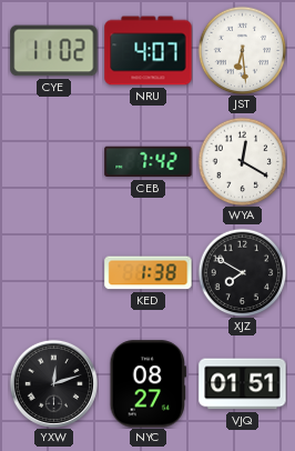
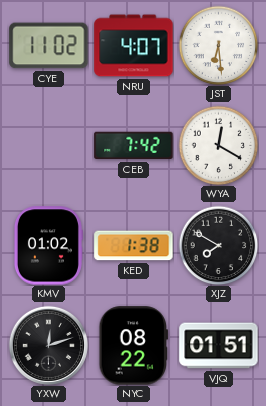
KMV: none -> 01:02
NYC: 08:27 -> 08:22
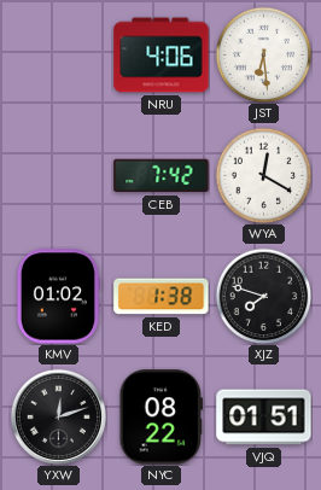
CYE: 11:02 -> none
NRU: 4:07 -> 4:06
XJZ: 7:50 -> 7:48
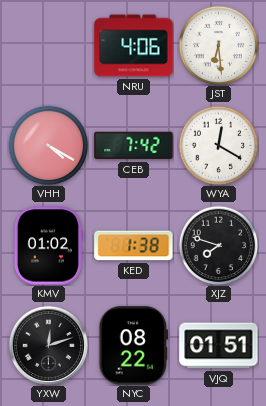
VHH: none -> 4:20
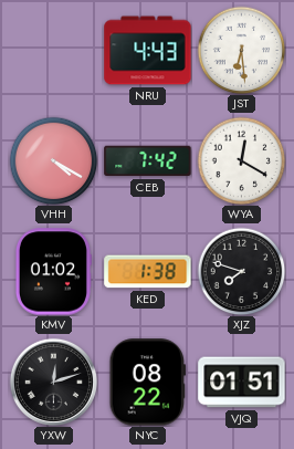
NRU: 4:06 -> 4:43
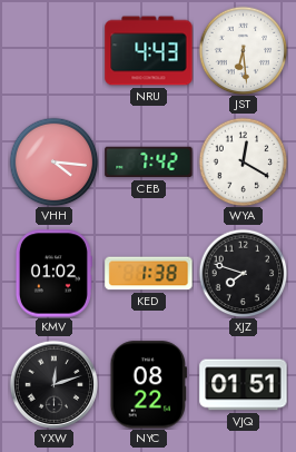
VHH: 4:20 -> 4:16
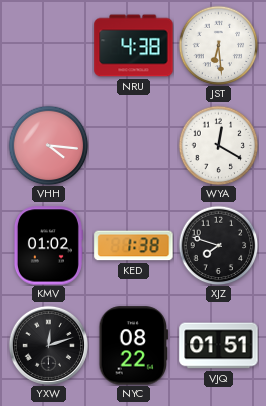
NRU: 4:43 -> 4:38
CEB: 7:42 -> none
